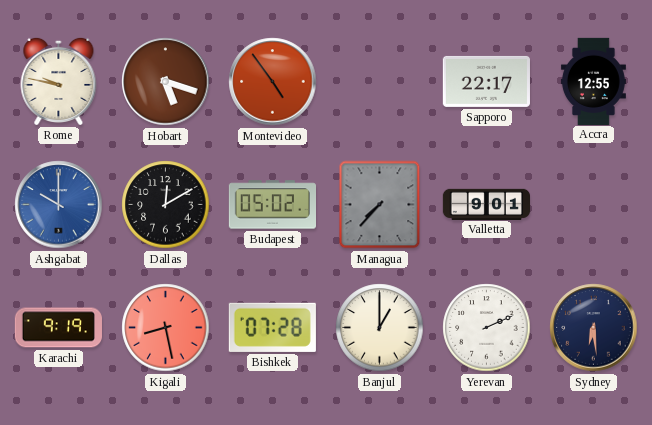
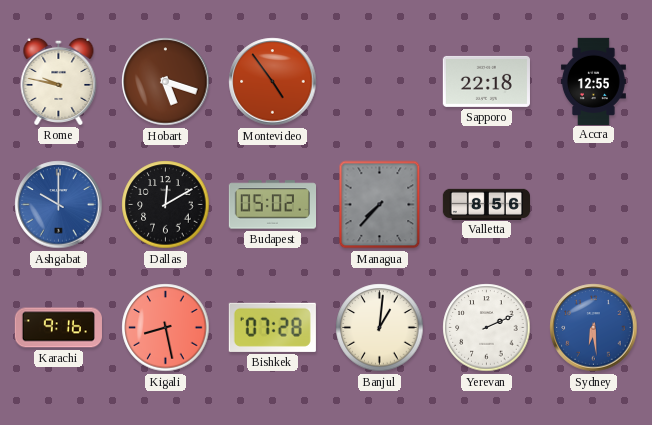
Sapporo: 22:17 -> 22:18
Valletta: 9:01 -> 8:56
Karachi: 9:19 -> 9:16
Banjul: 1:00 -> 1:01
Sydney dial: navy -> blue
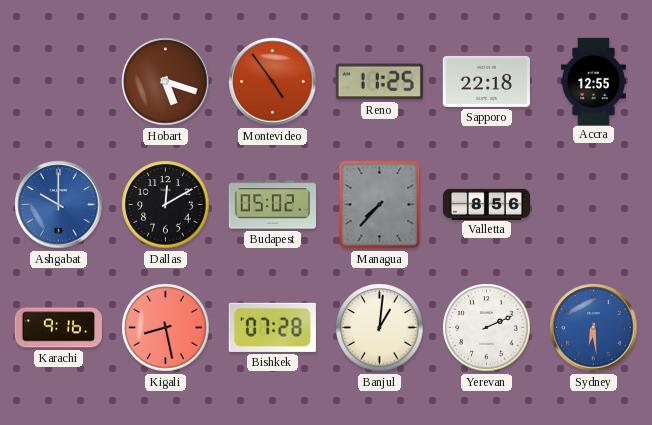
Rome: 9:47 -> none
Reno: none -> 11:25
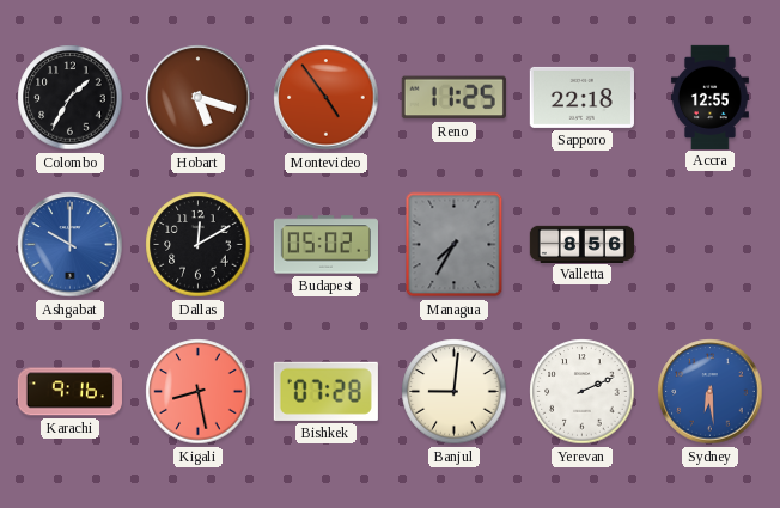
Colombo: none -> 1:35
Managua: 7:37 -> 7:35
Banjul: 1:01 -> 9:01
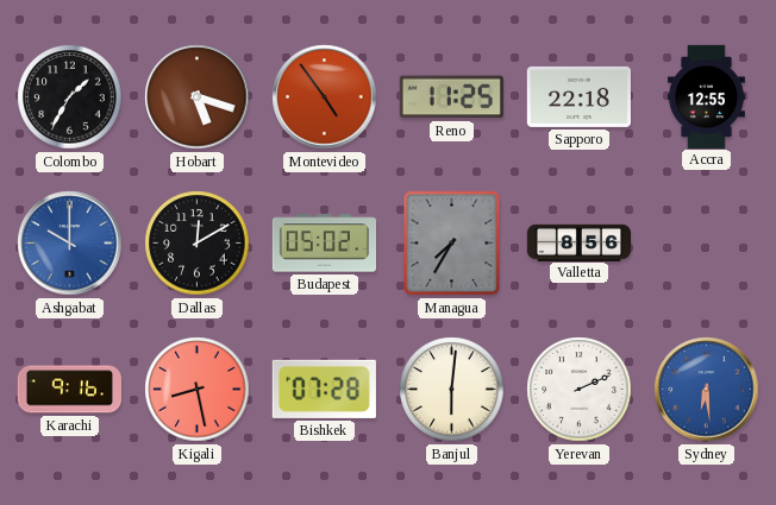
Banjul: 9:01 -> 6:01
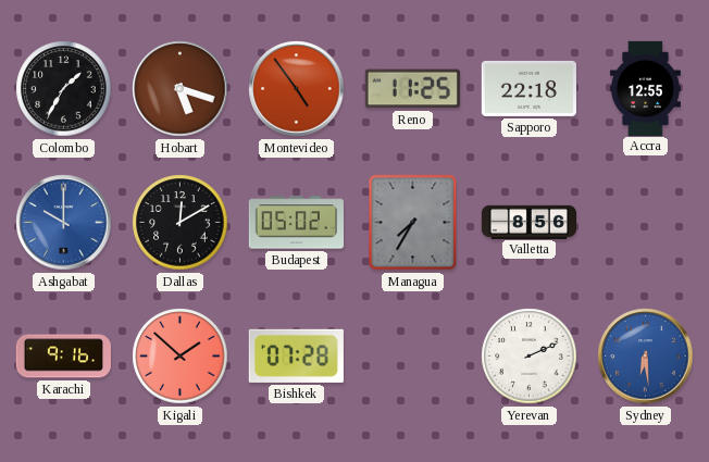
Kigali: 8:28 -> 1:52
Banjul: 6:01 -> none
